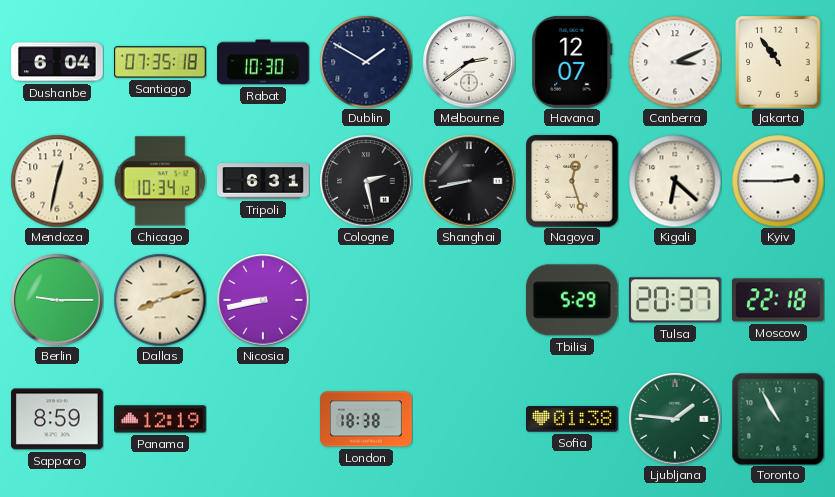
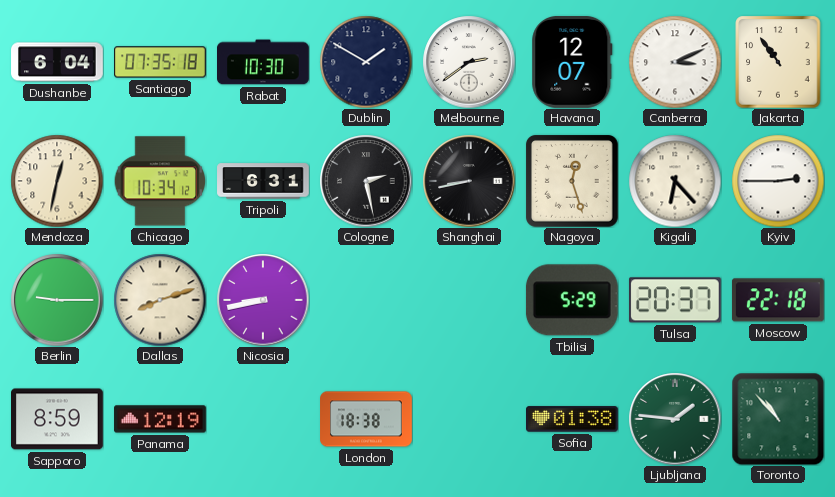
Kigali: 6:22 -> 6:23
Toronto: 10:55 -> 10:53
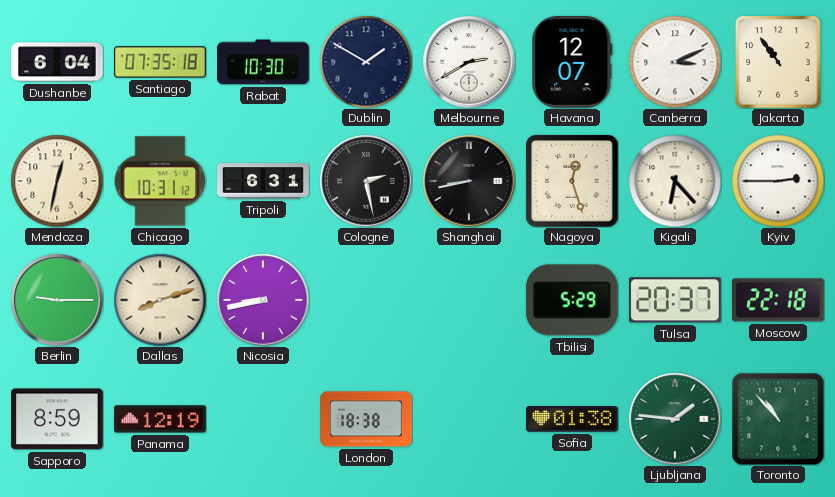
Melbourne: 2:39 -> 2:40
Chicago: 10:34 -> 10:31
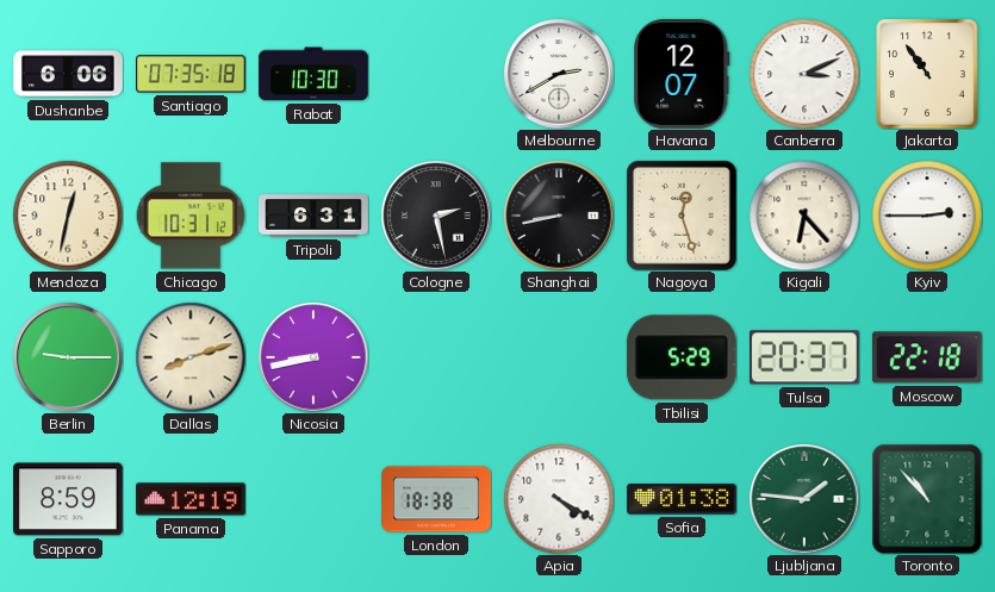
Dushanbe: 6:04 -> 6:06
Dublin: 1:50 -> none
Apia: none -> 4:20
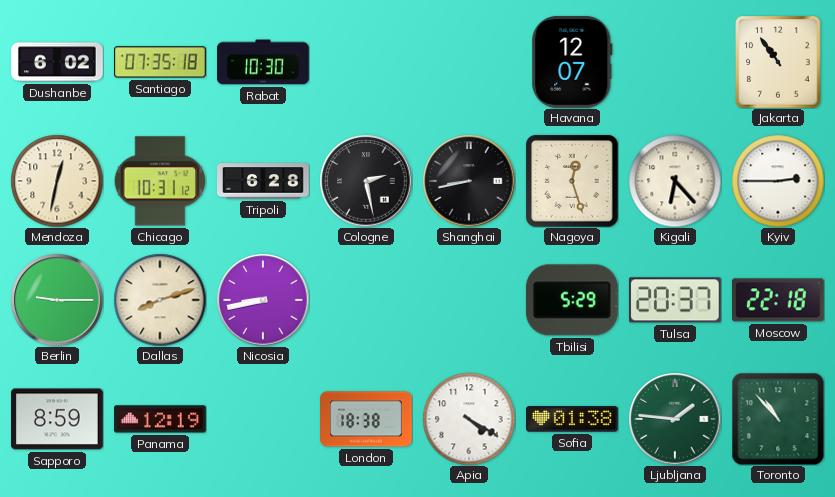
Dushanbe: 6:06 -> 6:02
Melbourne: 2:40 -> none
Canberra: 3:11 -> none
Tripoli: 6:31 -> 6:28
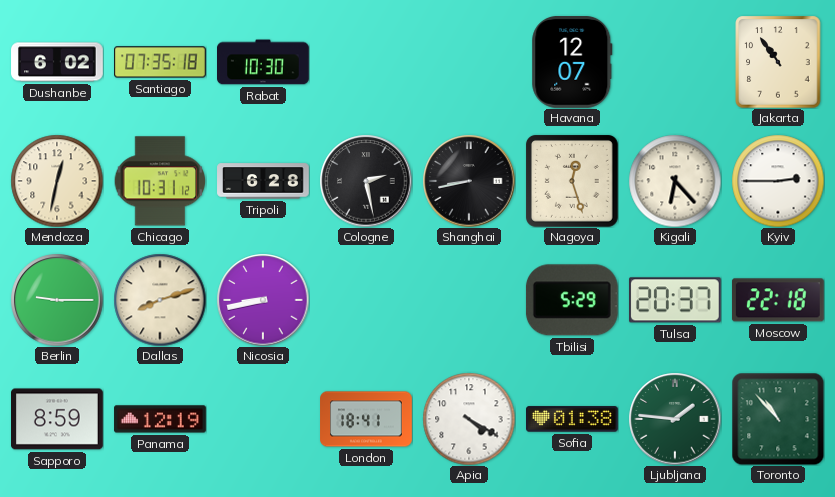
London: 18:38 -> 18:41
